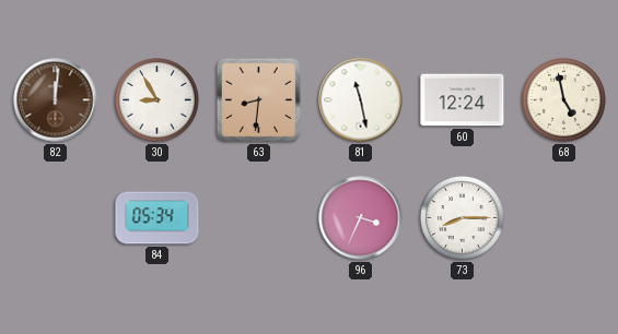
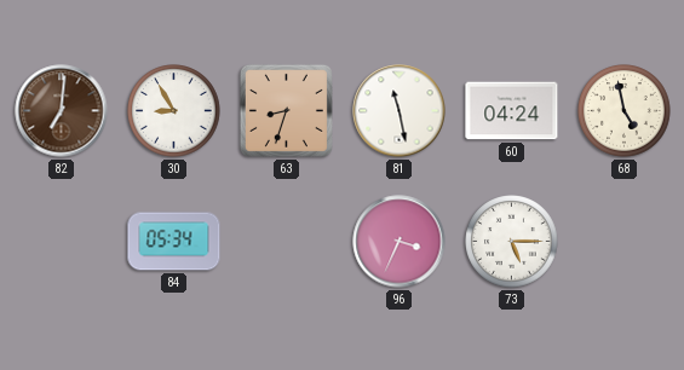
82: 12:01 -> 7:01
63: 8:31 -> 8:33
60: 12:24 -> 04:24
73: 8:15 -> 5:15
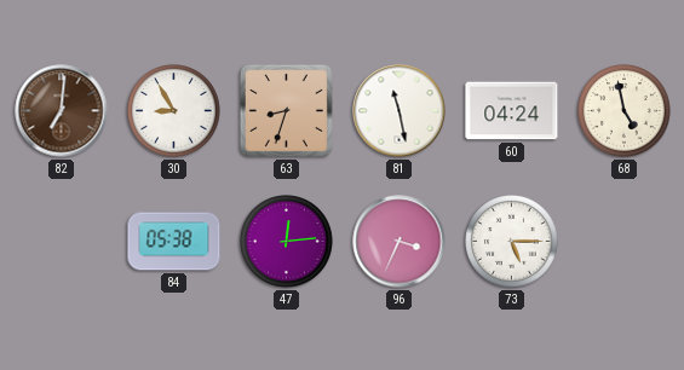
84: 05:34 -> 05:38
47: none -> 12:14
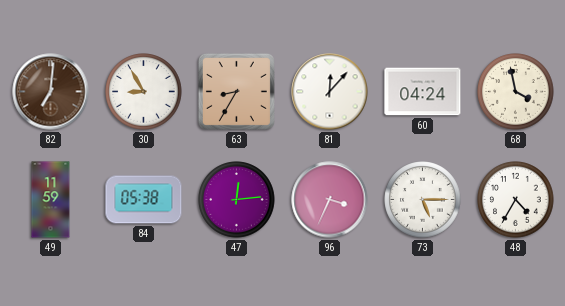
63: 8:33 -> 8:35
81: 11:28 -> 12:07
68: 4:58 -> 3:58
49: none -> 11:59
48: none -> 4:35
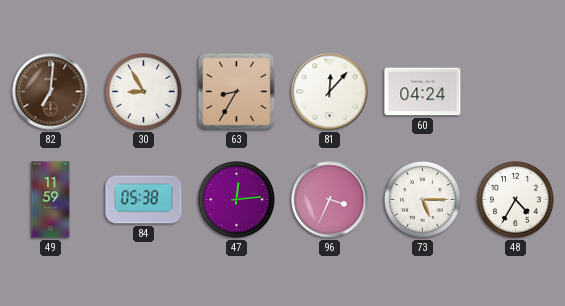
68: 3:58 -> none
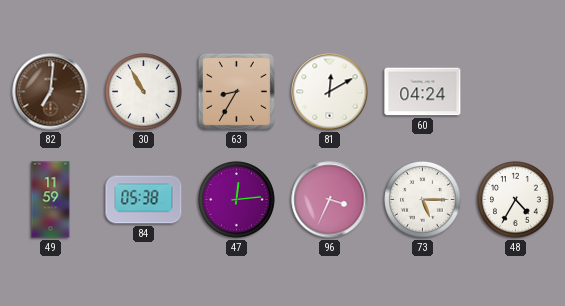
30: 8:55 -> 10:55
81: 12:07 -> 12:10
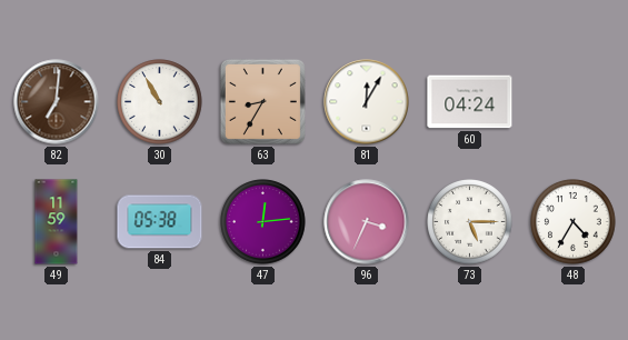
81: 12:10 -> 12:05
